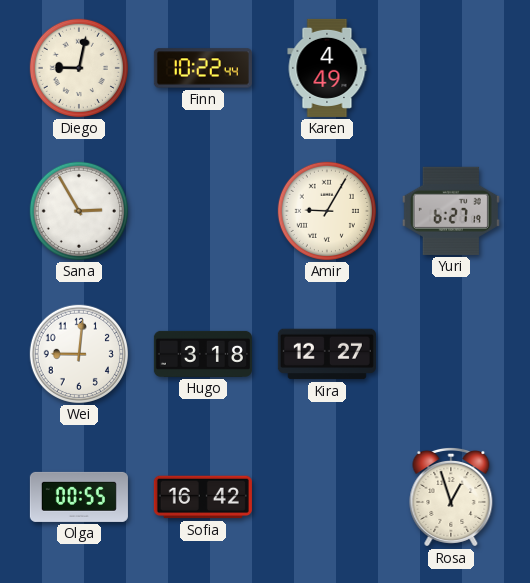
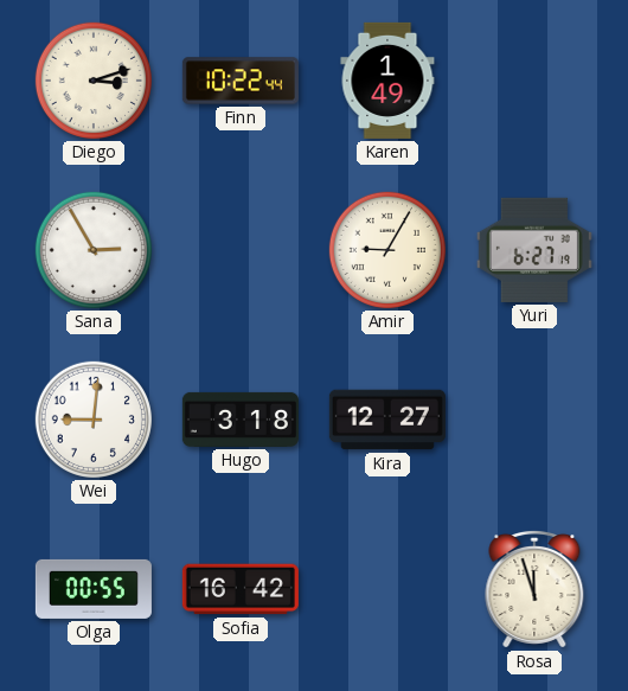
Diego: 9:02 -> 3:12
Karen: 4:49 -> 1:49
Rosa: 12:57 -> 11:57
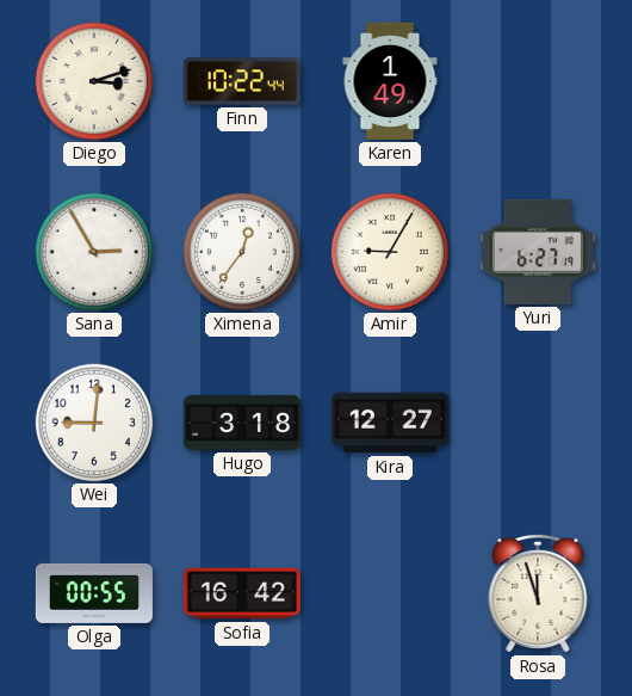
Ximena: none -> 12:36
